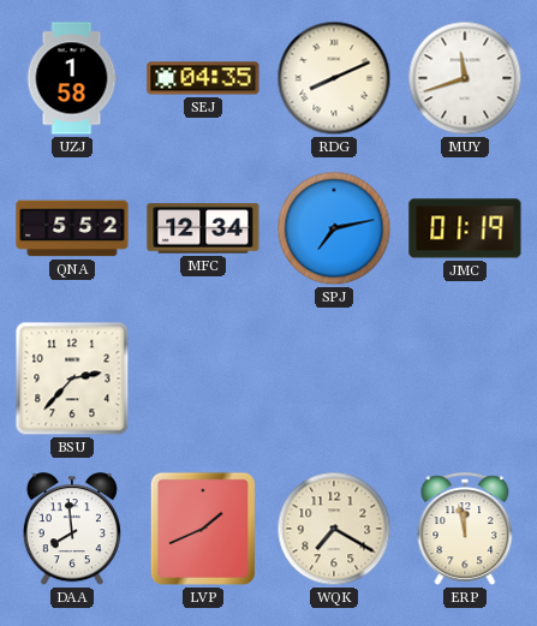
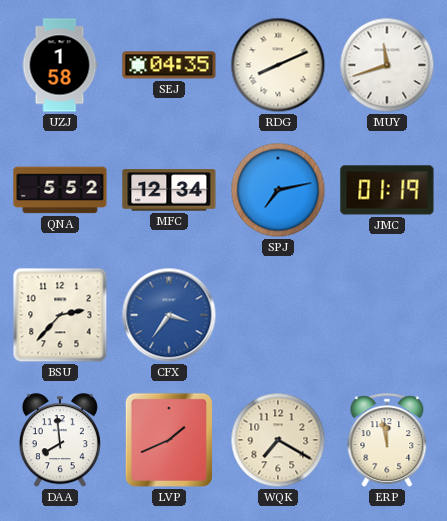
CFX: none -> 3:36
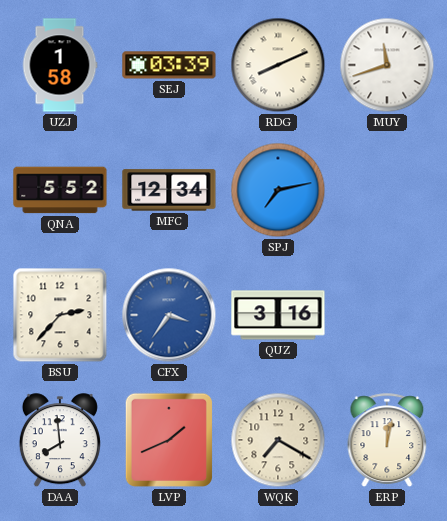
SEJ: 04:35 -> 03:39
JMC: 01:19 -> none
QUZ: none -> 3:16
ERP: 11:58 -> 12:02
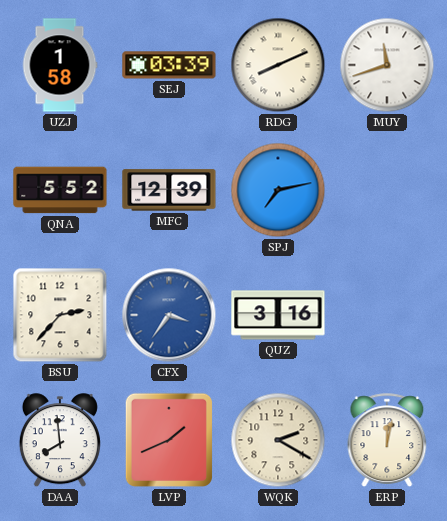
MFC: 12:34 -> 12:39
WQK: 7:20 -> 2:20
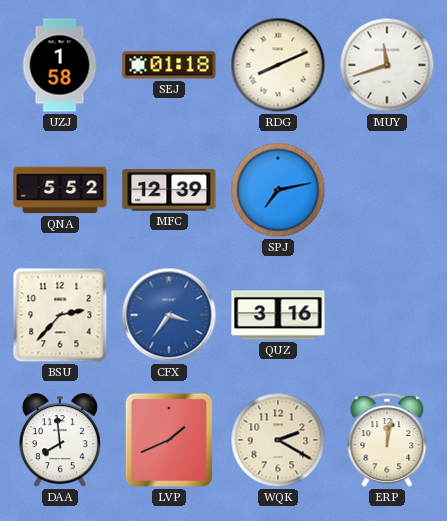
SEJ: 03:39 -> 01:18
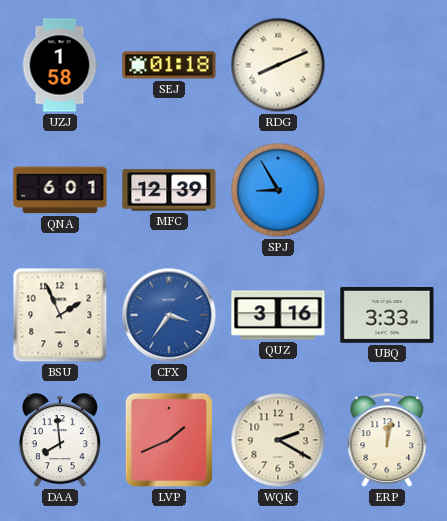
MUY: 11:42 -> none
QNA: 5:52 -> 6:01
SPJ: 7:13 -> 8:55
BSU: 2:37 -> 1:56
UBQ: none -> 3:33
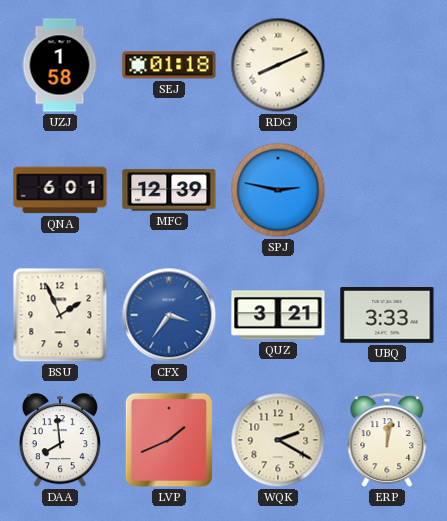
SPJ: 8:55 -> 2:47
QUZ: 3:16 -> 3:21
